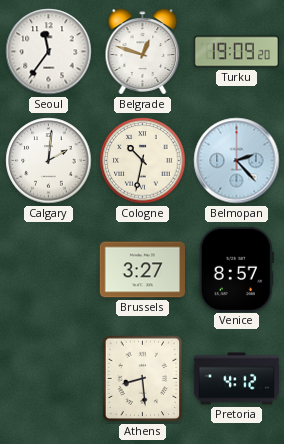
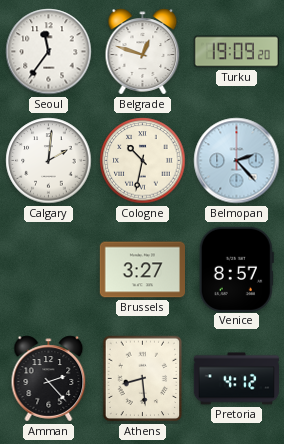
Amman: none -> 2:23
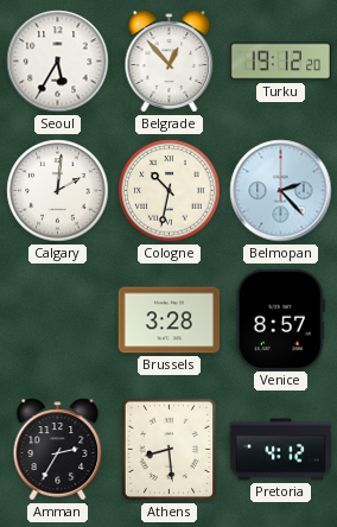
Seoul: 11:36 -> 5:35
Belgrade: 12:48 -> 12:53
Turku: 19:09 -> 19:12
Brussels: 3:27 -> 3:28
Amman: 2:23 -> 2:35
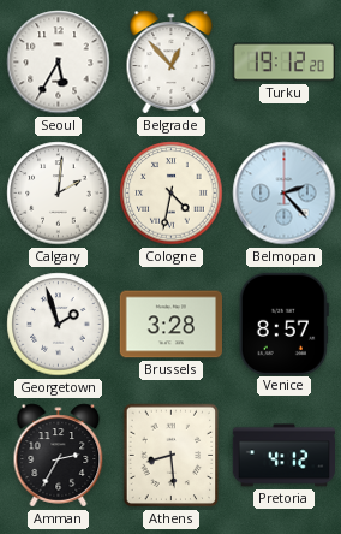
Cologne: 10:32 -> 4:32
Georgetown: none -> 1:57
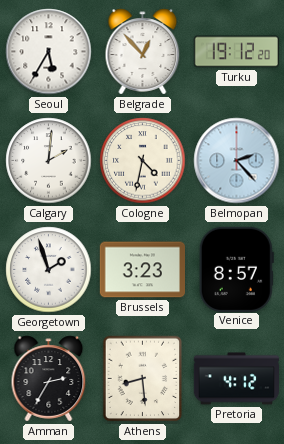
Brussels: 3:28 -> 3:23
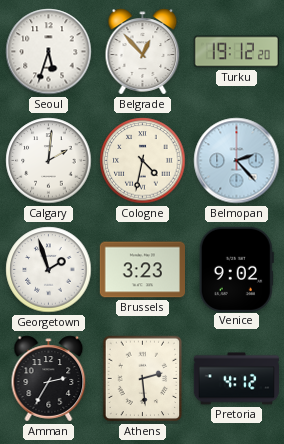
Seoul: 5:35 -> 5:33
Venice: 8:57 -> 9:02
Athens: 8:29 -> 2:29
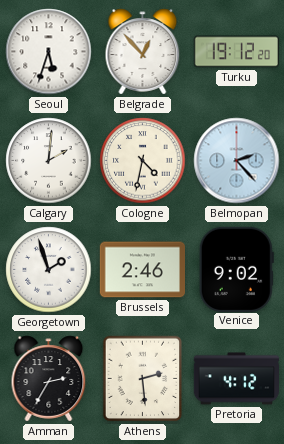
Brussels: 3:23 -> 2:46
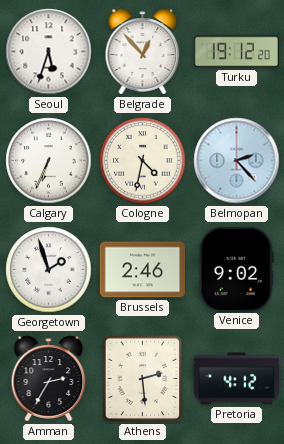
Calgary: 2:01 -> 6:34
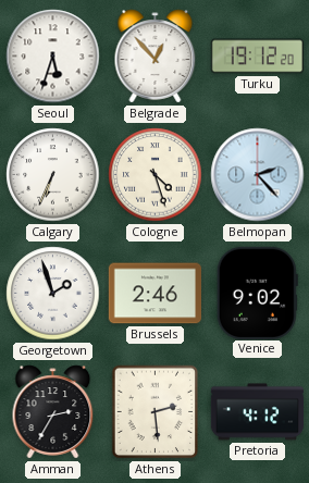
Cologne: 4:32 -> 4:27
